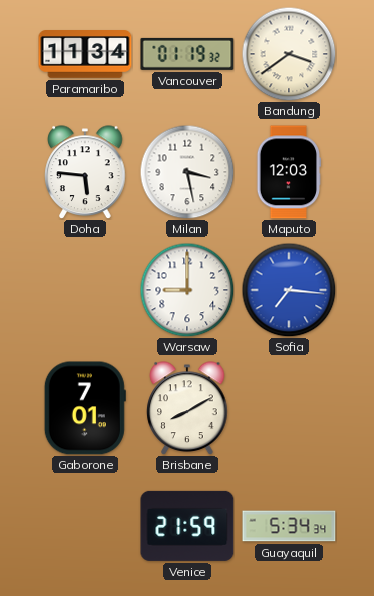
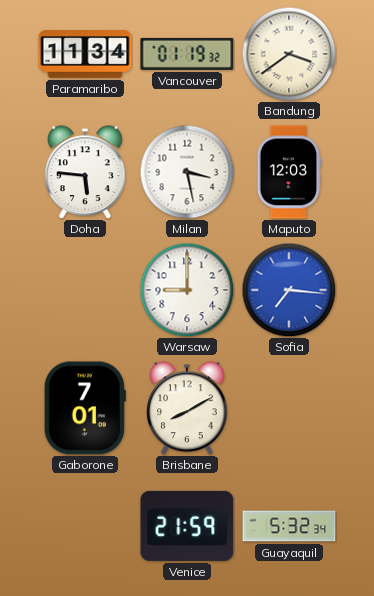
Guayaquil: 5:34 -> 5:32
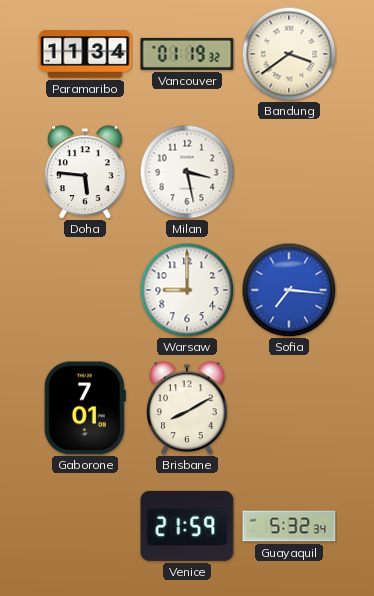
Maputo: 12:03 -> none
